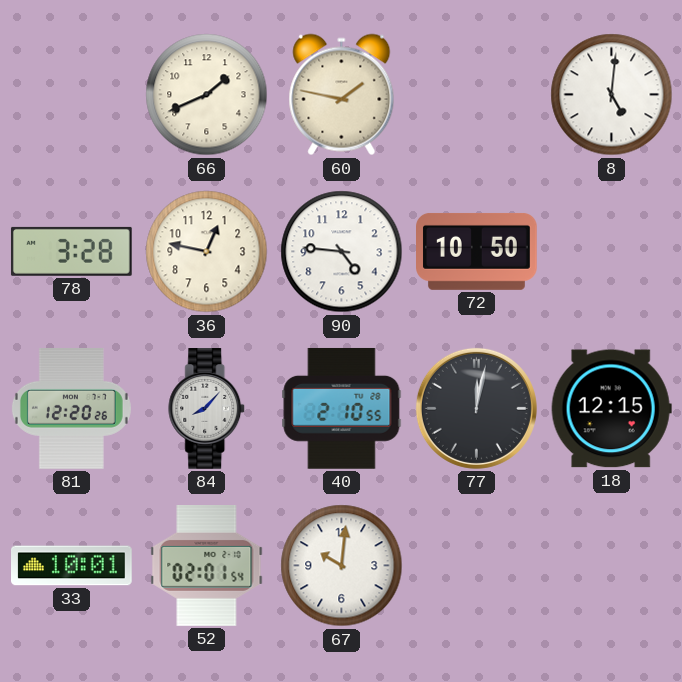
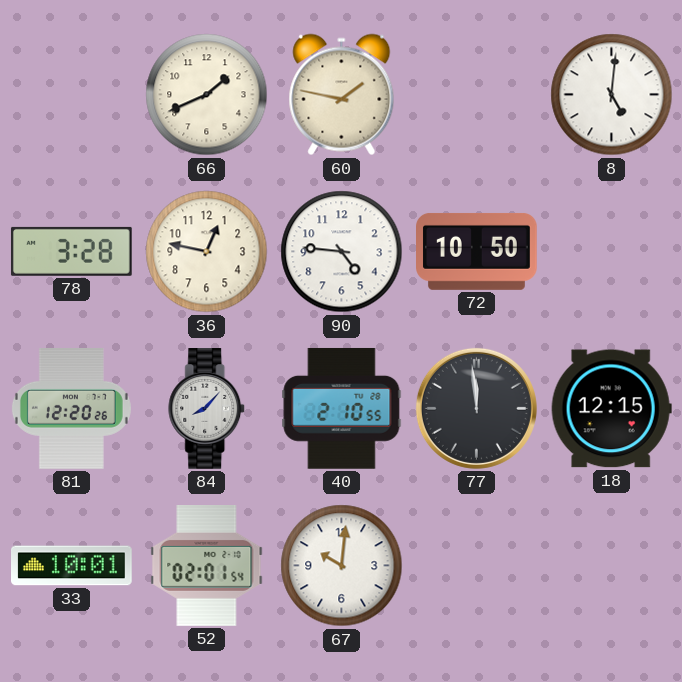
77: 12:02 -> 11:59
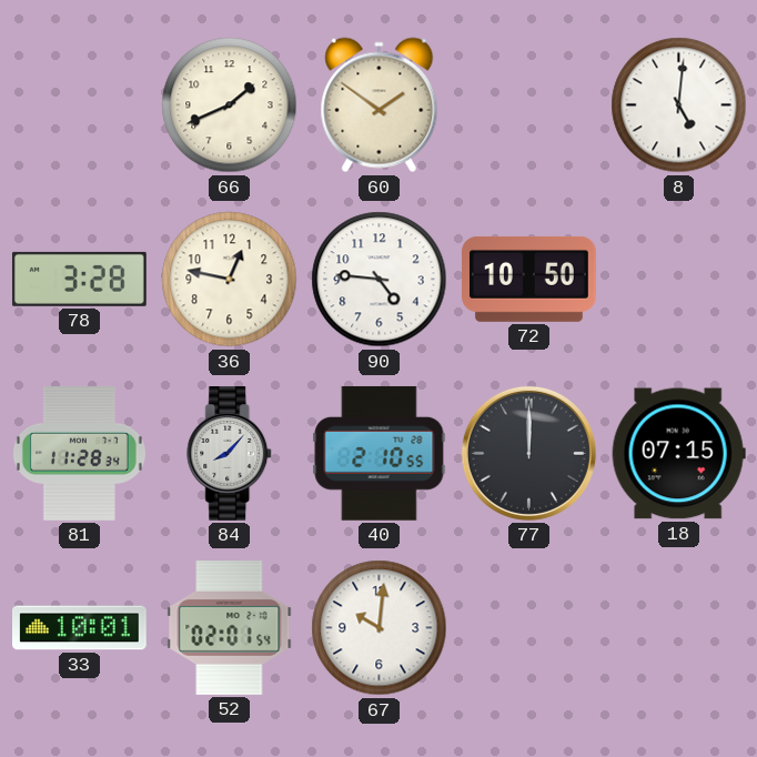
60: 1:47 -> 1:51
81: 12:20 -> 11:28
77: 11:59 -> 12:00
18: 12:15 -> 07:15
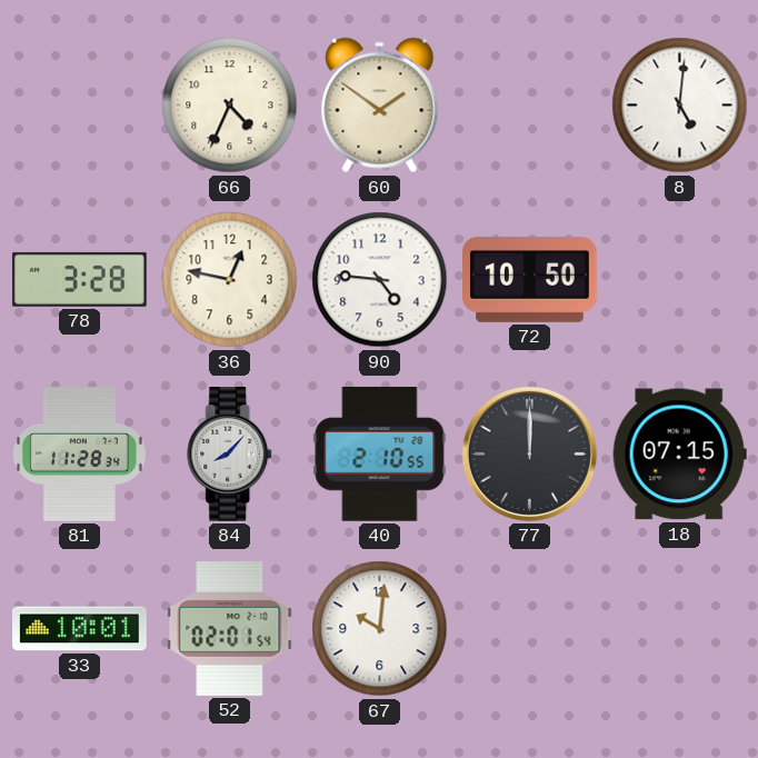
66: 1:41 -> 4:34
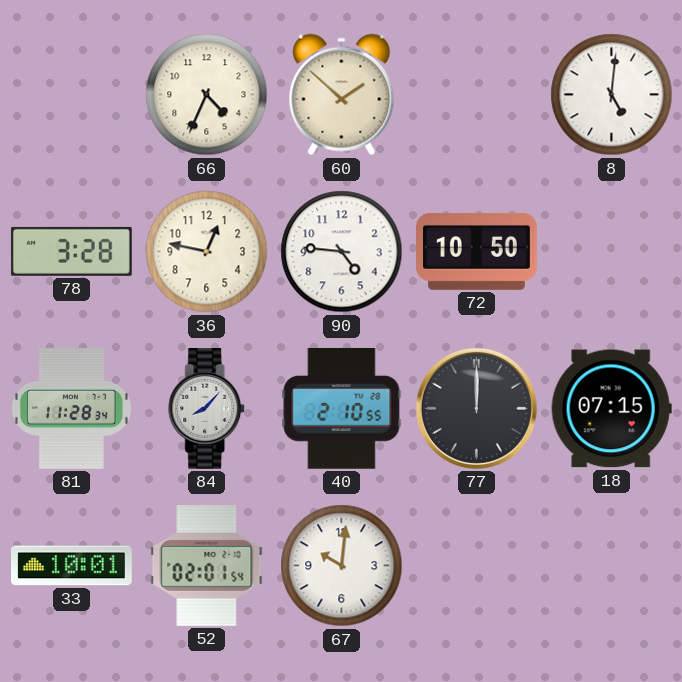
60: 1:51 -> 1:52
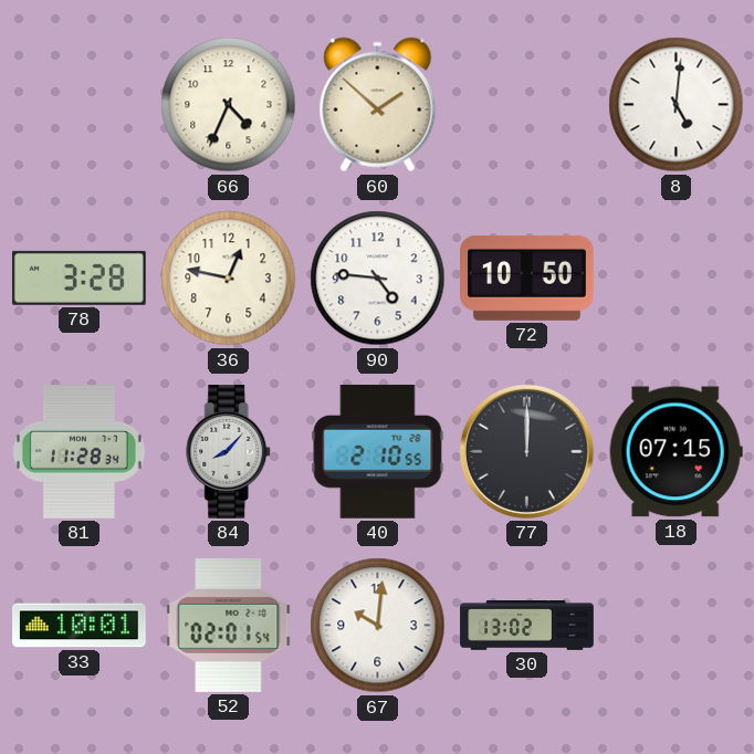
30: none -> 13:02
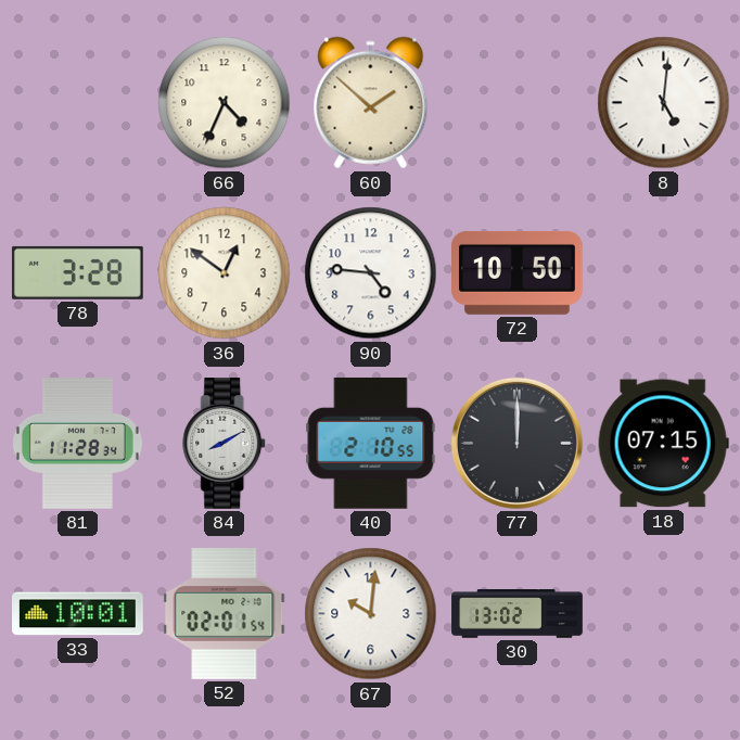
36: 12:47 -> 12:51
84: 8:07 -> 8:10
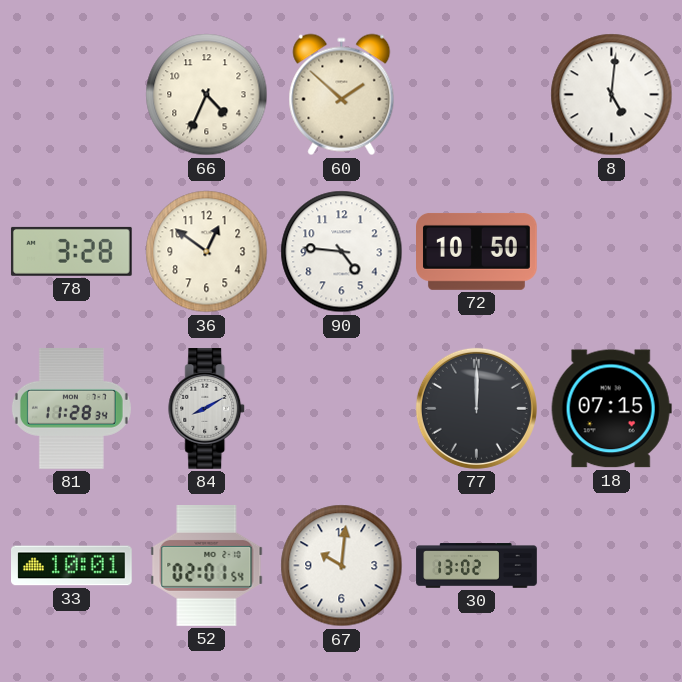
40: 2:10 -> none
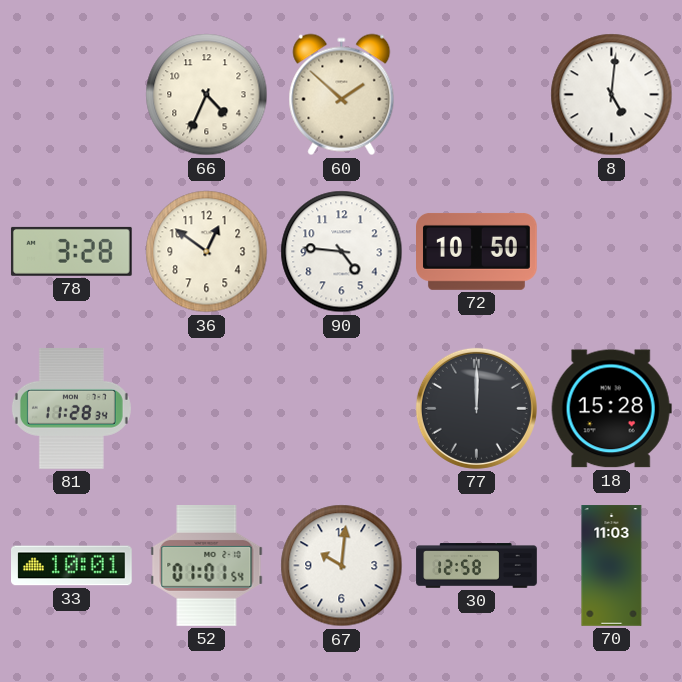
84: 8:10 -> none
18: 07:15 -> 15:28
52: 02:01 -> 01:01
30: 13:02 -> 12:58
70: none -> 11:03
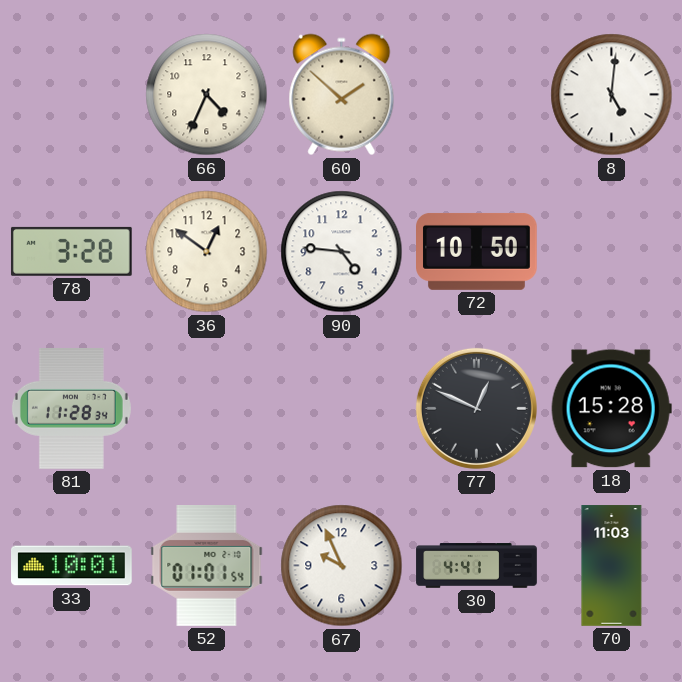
77: 12:00 -> 12:49
67: 10:01 -> 9:56
30: 12:58 -> 4:41
